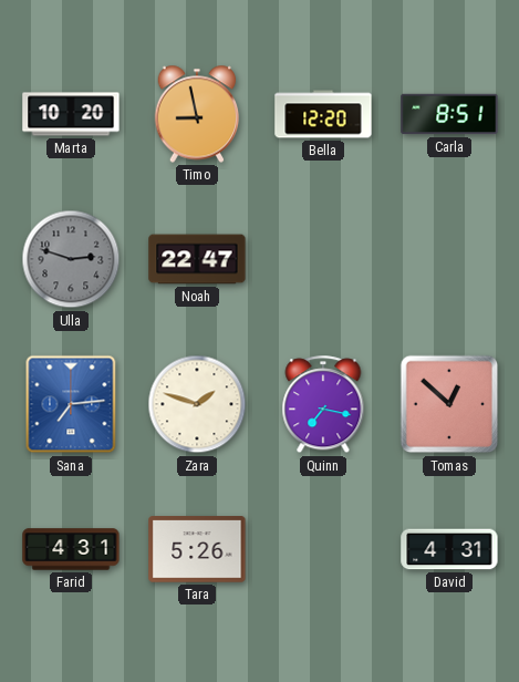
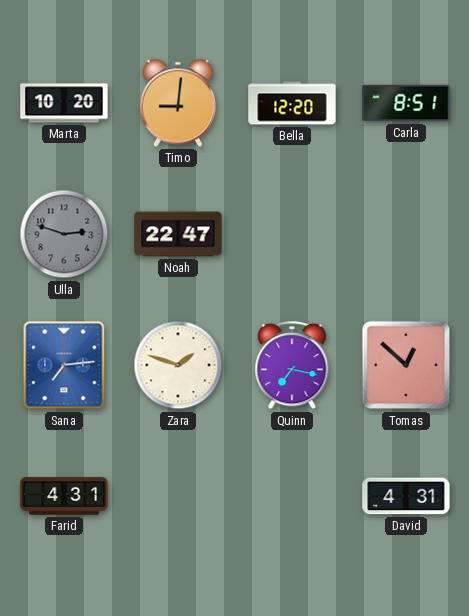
Timo: 8:58 -> 9:01
Tara: 5:26 -> none
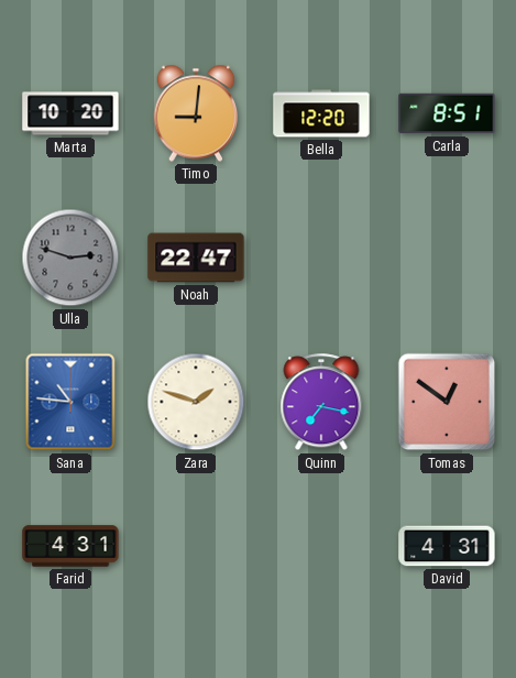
Sana: 7:14 -> 10:46
Tomas: 12:52 -> 12:51
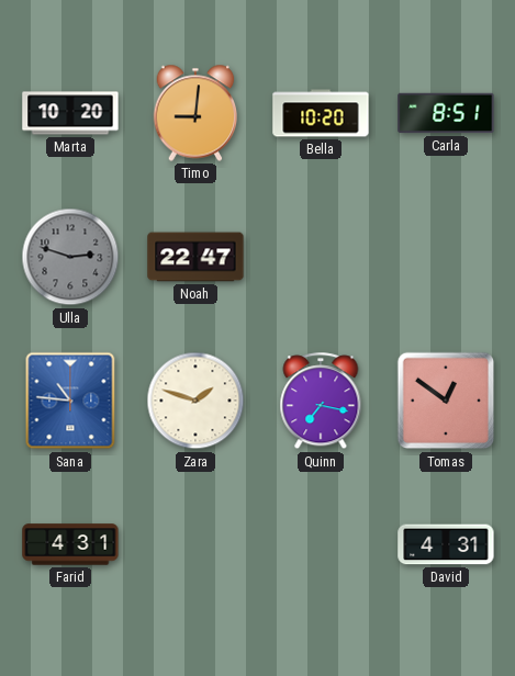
Bella: 12:20 -> 10:20
